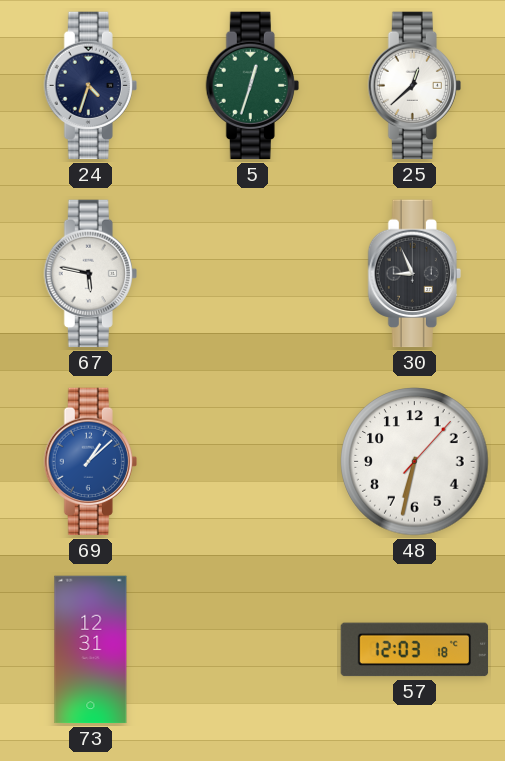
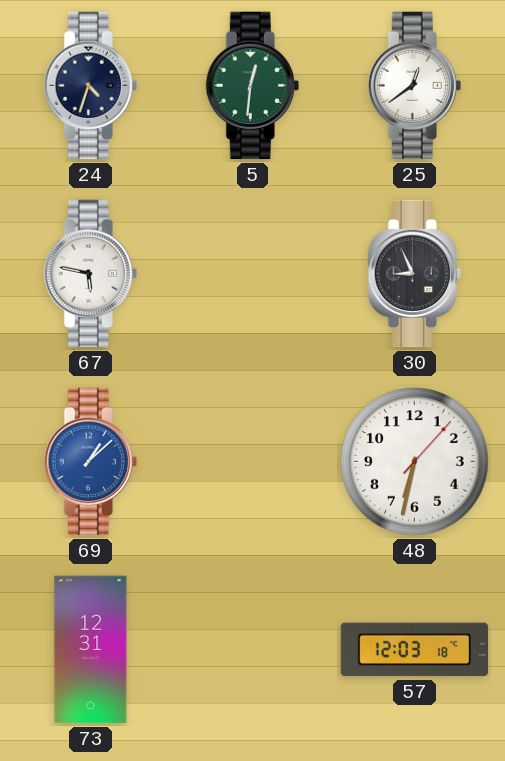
5: 12:33 -> 12:31
25: 12:38 -> 12:39
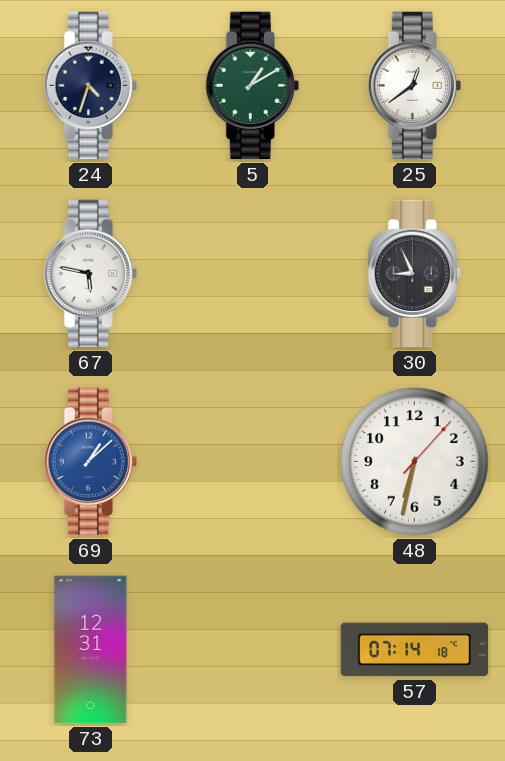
5: 12:31 -> 1:10
57: 12:03 -> 07:14
